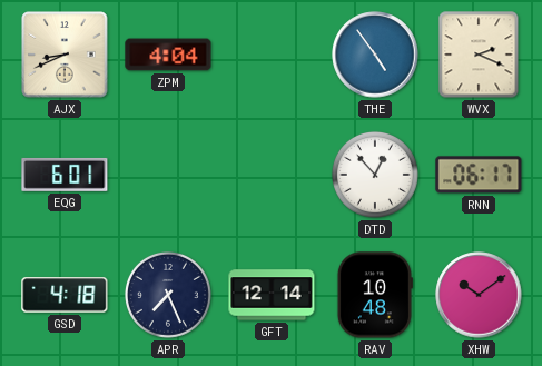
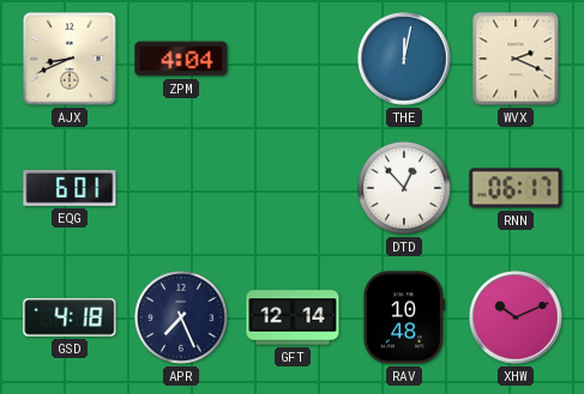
THE: 4:54 -> 12:02
XHW: 10:09 -> 10:11
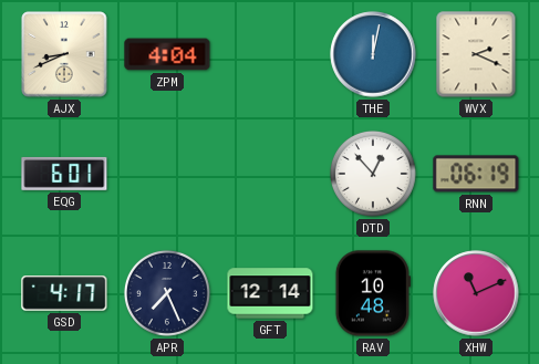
RNN: 06:17 -> 06:19
GSD: 4:18 -> 4:17
XHW: 10:11 -> 11:11
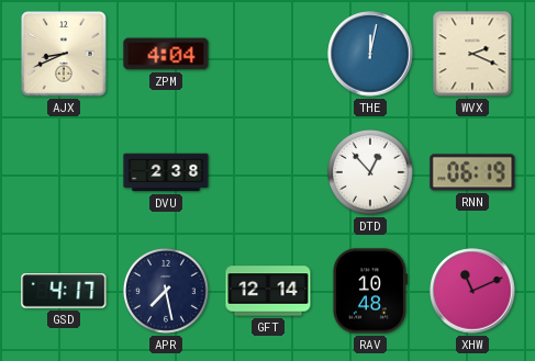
EQG: 6:01 -> none
DVU: none -> 2:38
APR: 7:26 -> 7:28
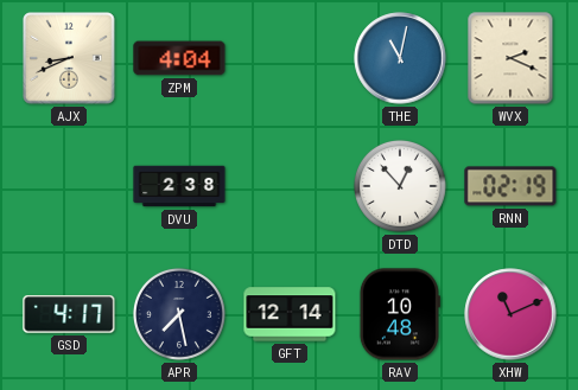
THE: 12:02 -> 11:02
RNN: 06:19 -> 02:19
